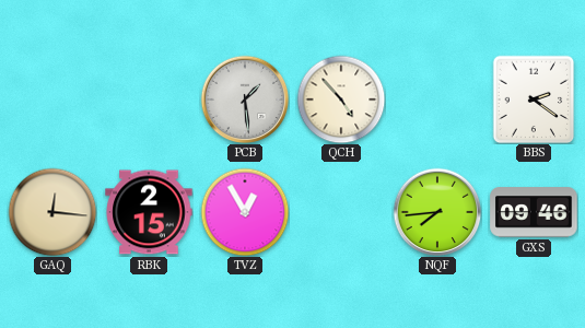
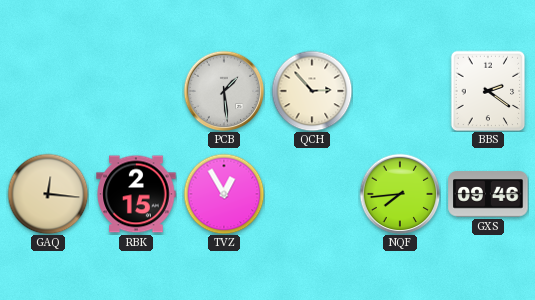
QCH: 4:53 -> 2:53
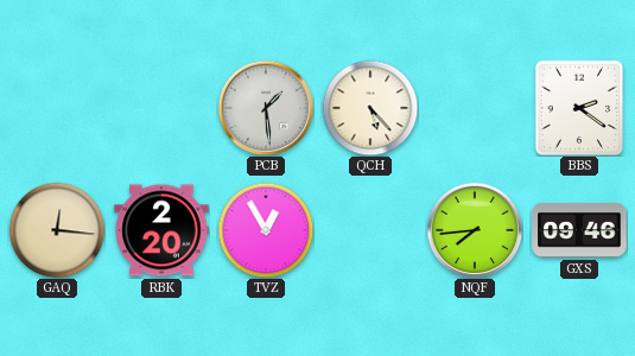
QCH: 2:53 -> 5:23
RBK: 2:15 -> 2:20
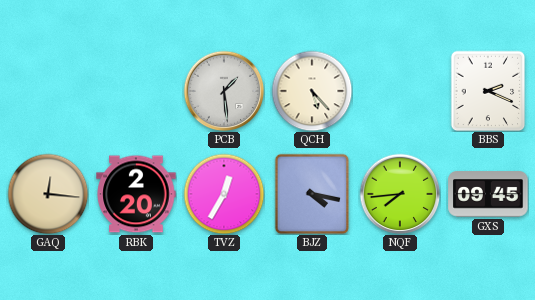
BBS: 2:21 -> 2:19
TVZ: 12:55 -> 12:35
BJZ: none -> 4:17
GXS: 09:46 -> 09:45
